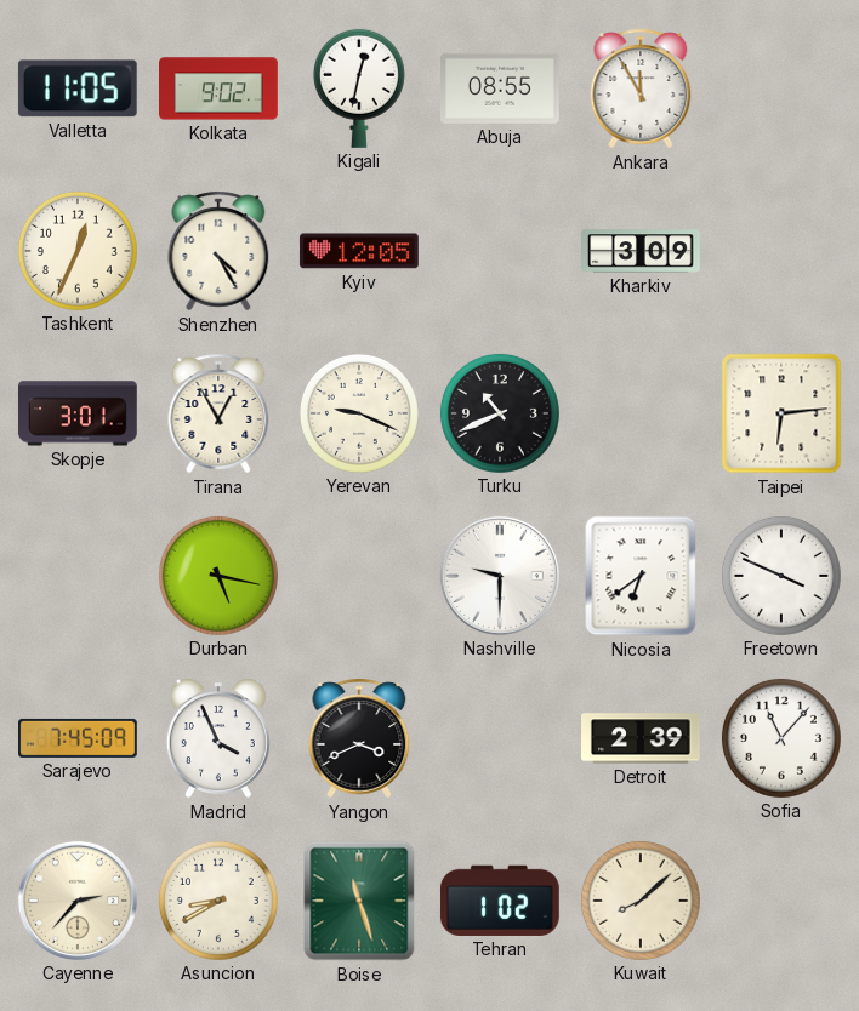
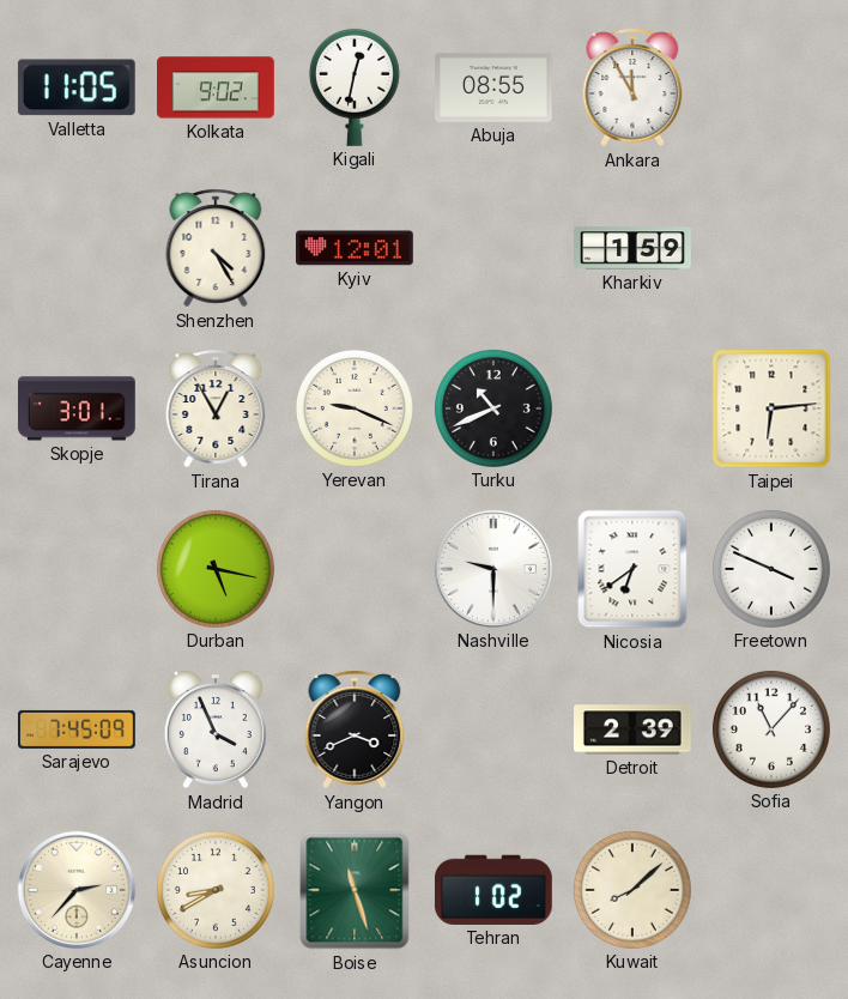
Tashkent: 12:34 -> none
Kyiv: 12:05 -> 12:01
Kharkiv: 3:09 -> 1:59
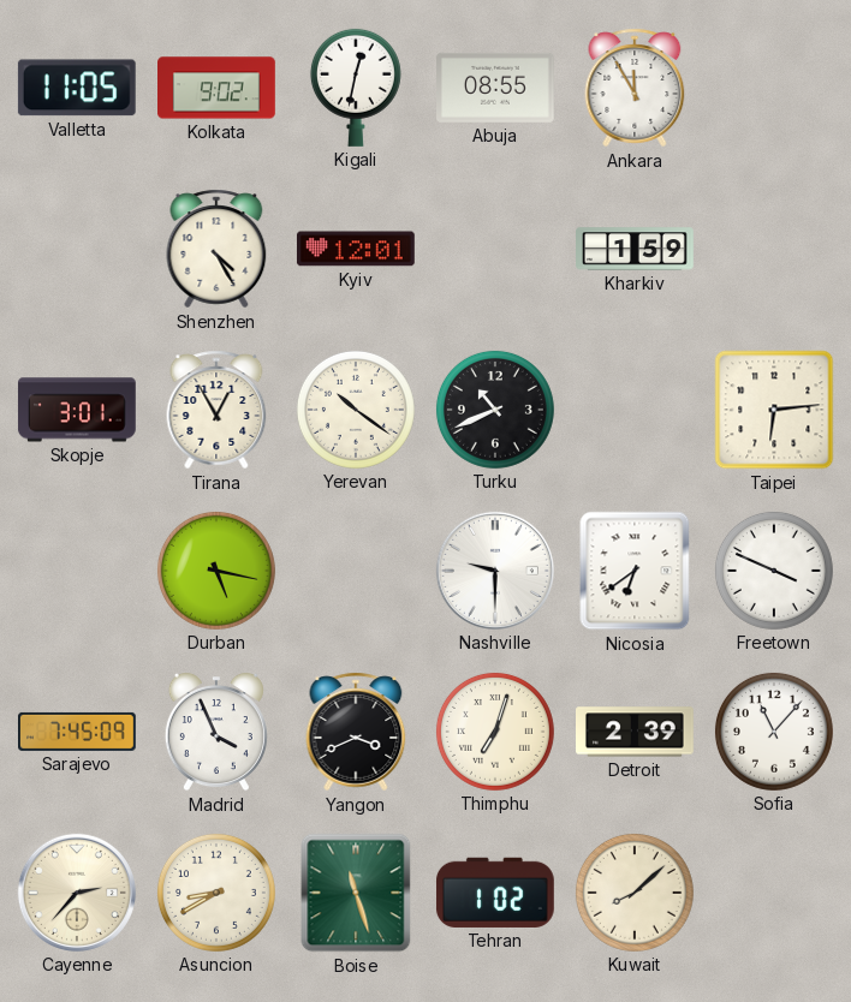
Yerevan: 9:19 -> 10:21
Thimphu: none -> 7:03
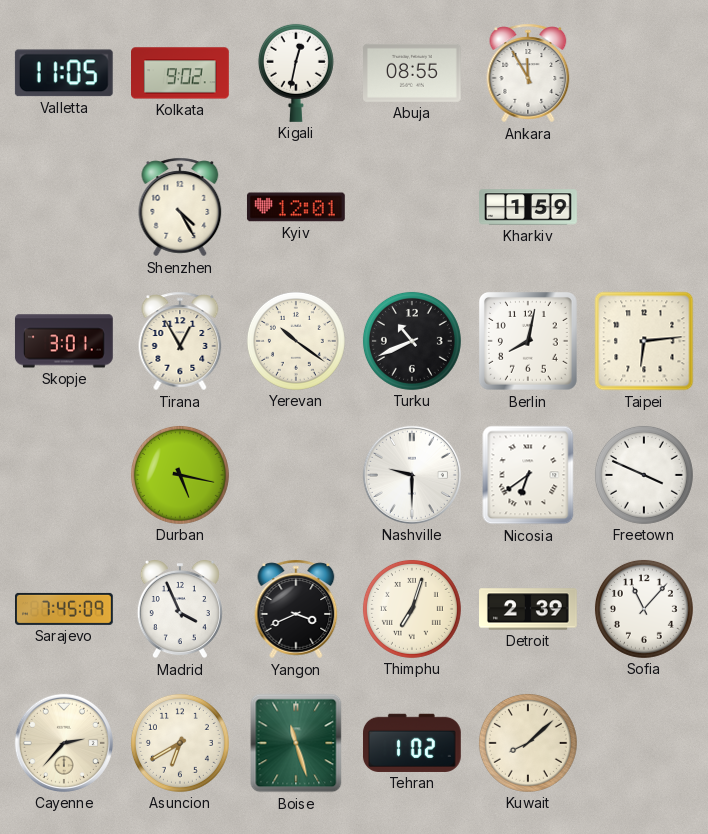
Berlin: none -> 8:02
Asuncion: 8:40 -> 6:40
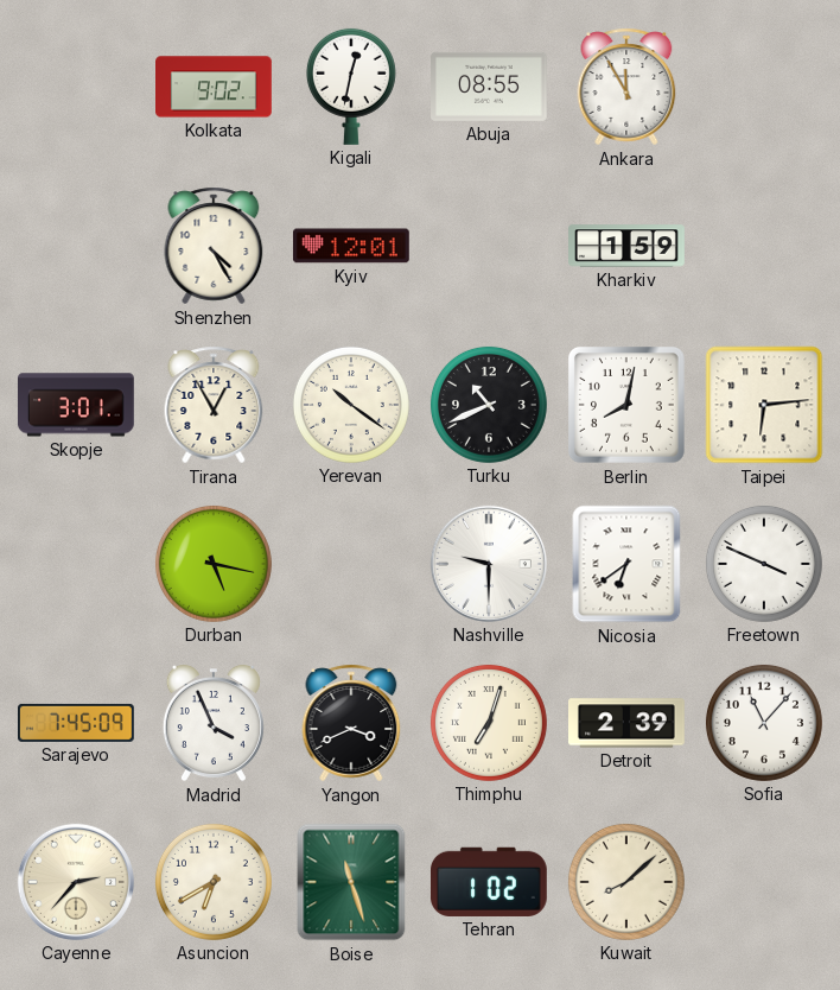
Valletta: 11:05 -> none
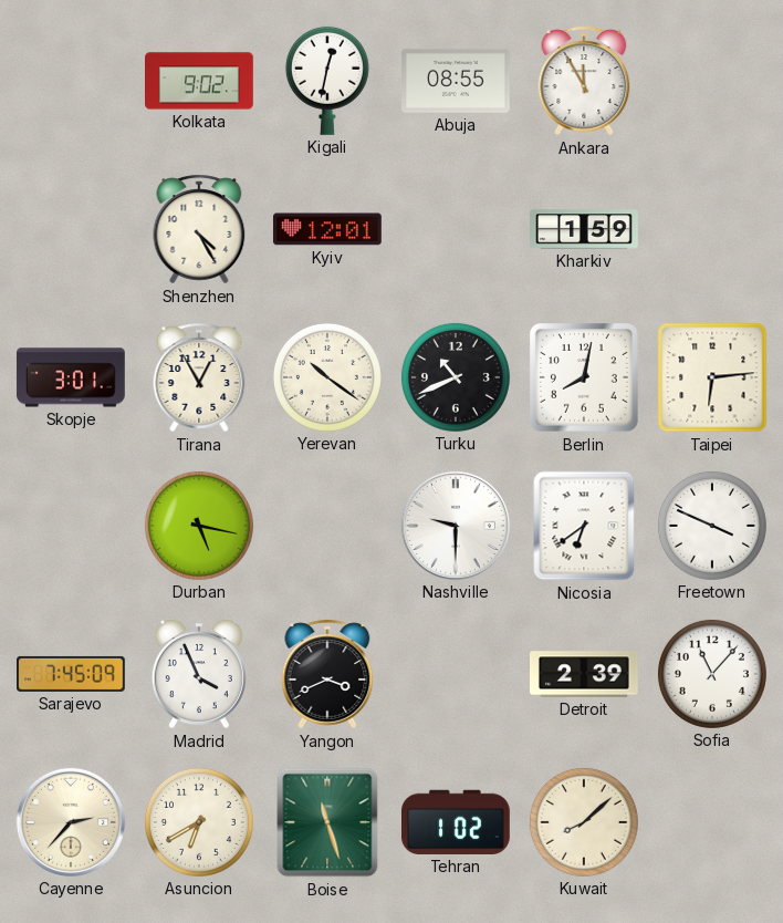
Thimphu: 7:03 -> none
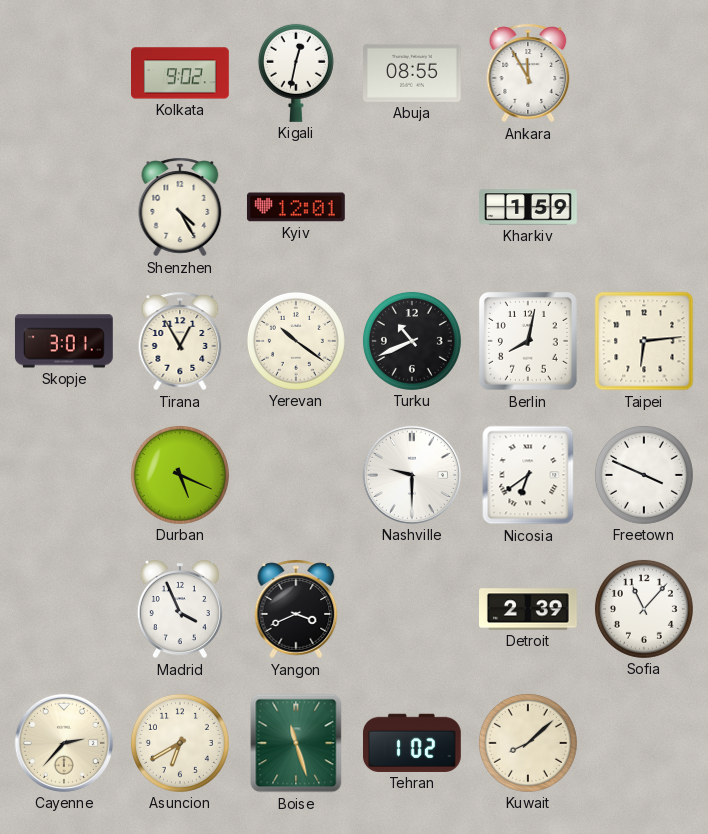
Durban: 5:17 -> 5:19
Sarajevo: 7:45 -> none
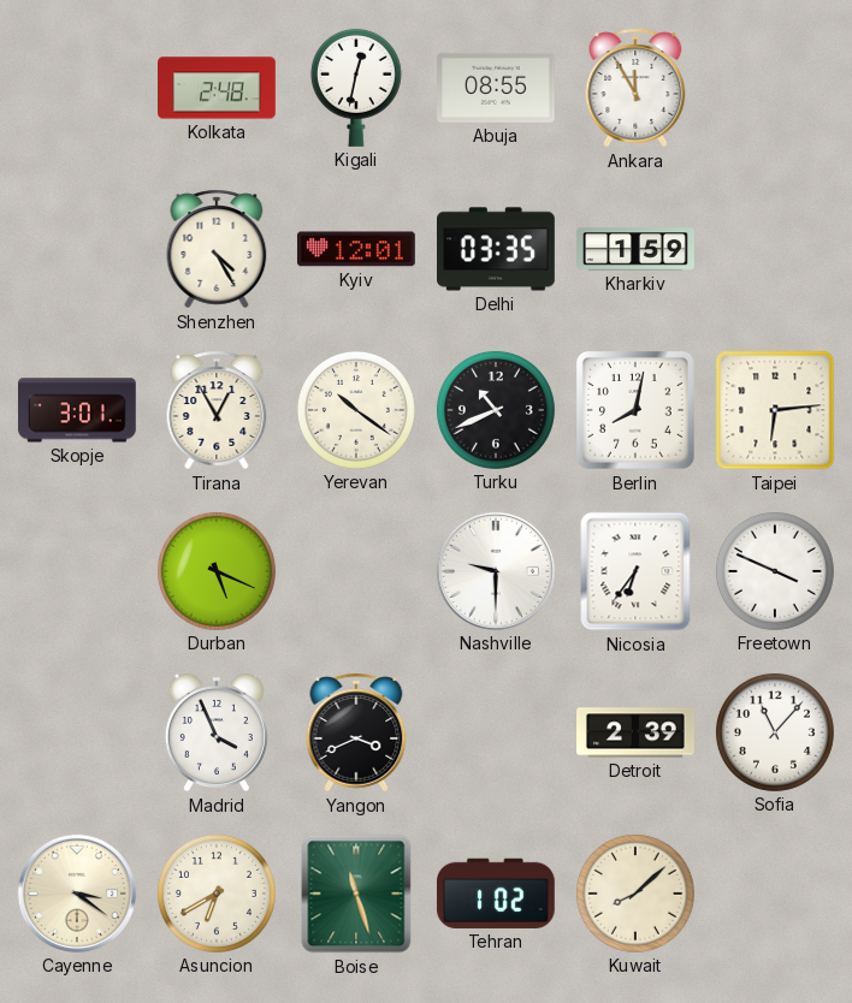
Kolkata: 9:02 -> 2:48
Delhi: none -> 03:35
Nicosia: 6:39 -> 6:36
Cayenne: 2:37 -> 3:21
